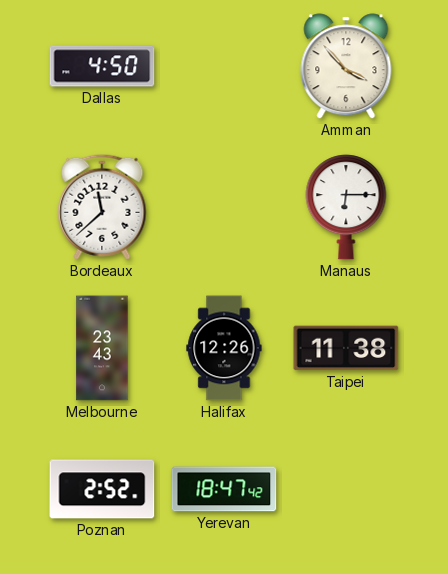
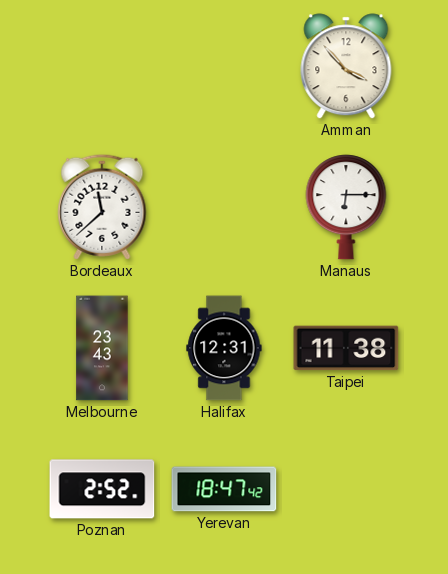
Dallas: 4:50 -> none
Halifax: 12:26 -> 12:31
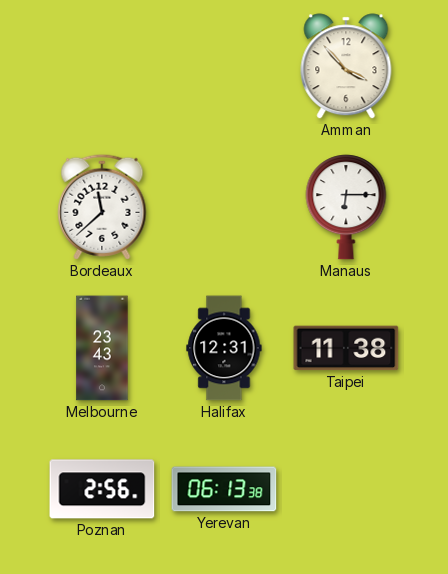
Poznan: 2:52 -> 2:56
Yerevan: 18:47 -> 06:13
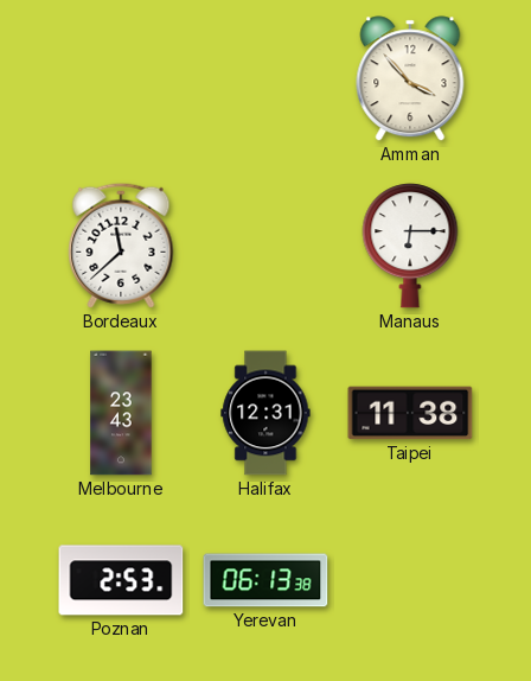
Poznan: 2:56 -> 2:53
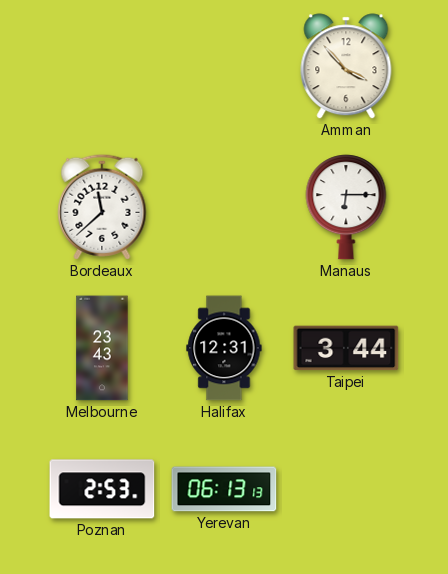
Taipei: 11:38 -> 3:44
Yerevan: 06:13:38 -> 06:13:13
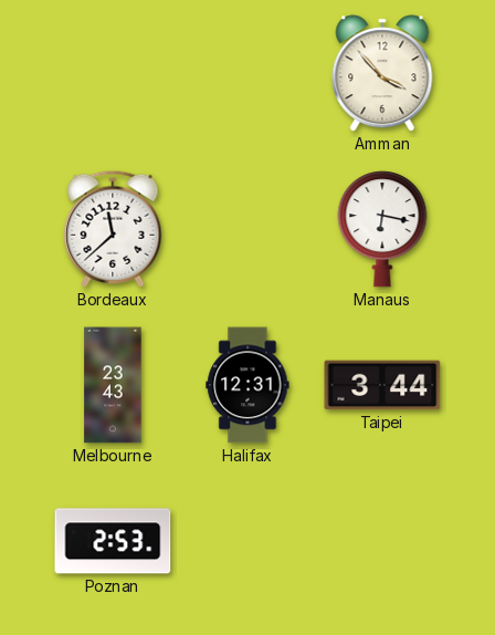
Manaus: 6:15 -> 6:17
Yerevan: 06:13 -> none
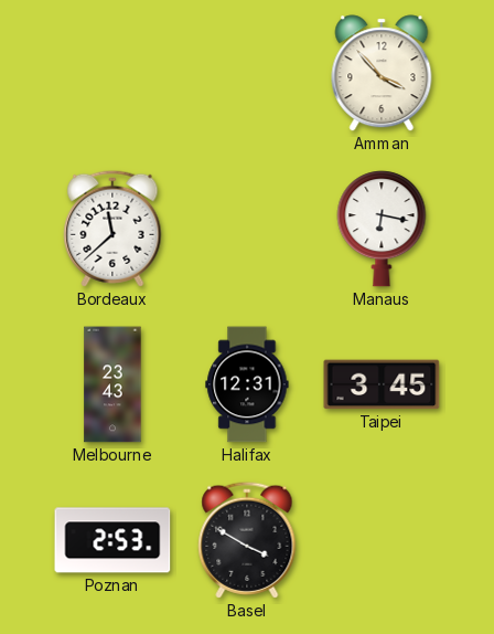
Taipei: 3:44 -> 3:45
Basel: none -> 3:50
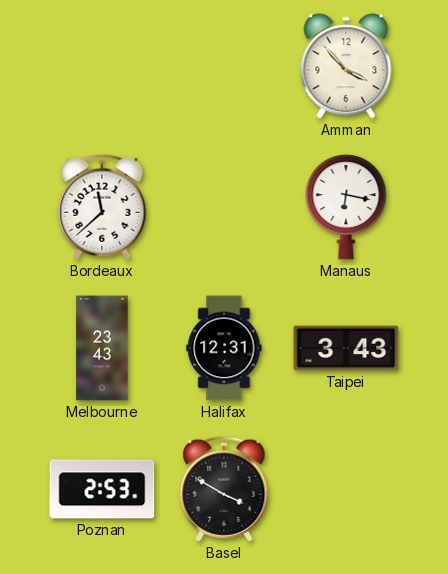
Taipei: 3:45 -> 3:43
